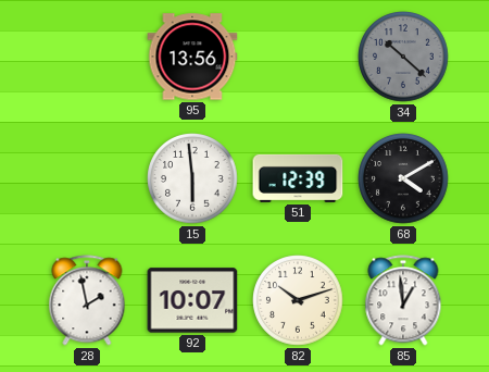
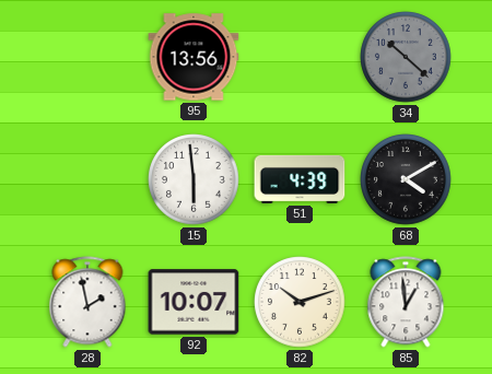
51: 12:39 -> 4:39
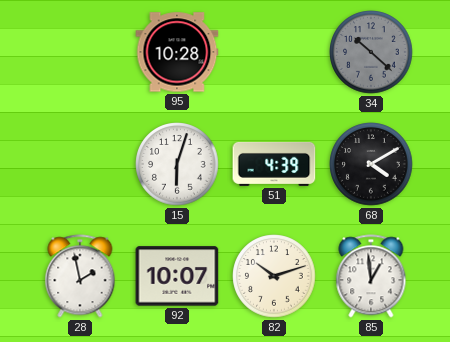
95: 13:56 -> 10:28
15: 5:59 -> 6:03
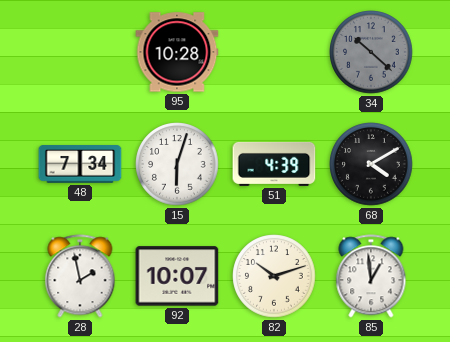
48: none -> 7:34
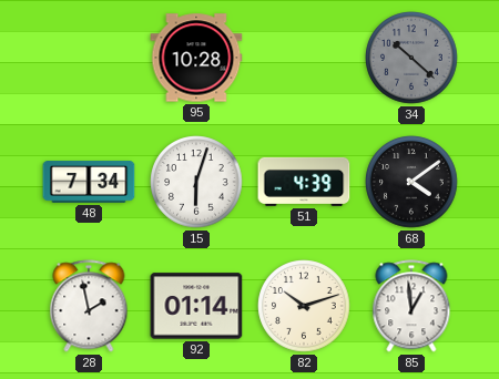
68: 4:10 -> 4:09
92: 10:07 -> 01:14
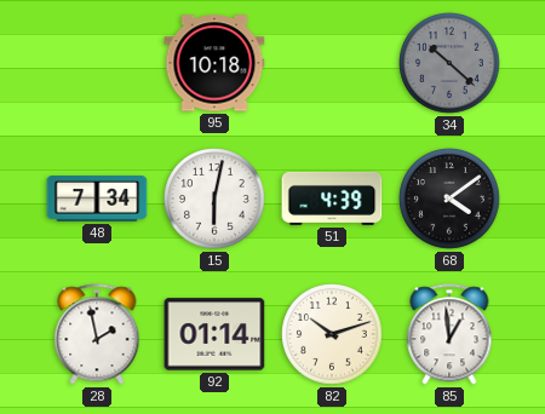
95: 10:28 -> 10:18
15: 6:03 -> 6:02
